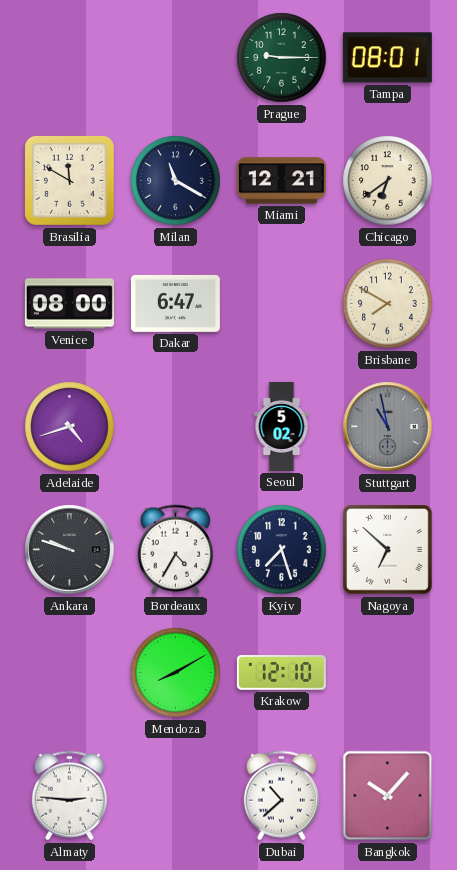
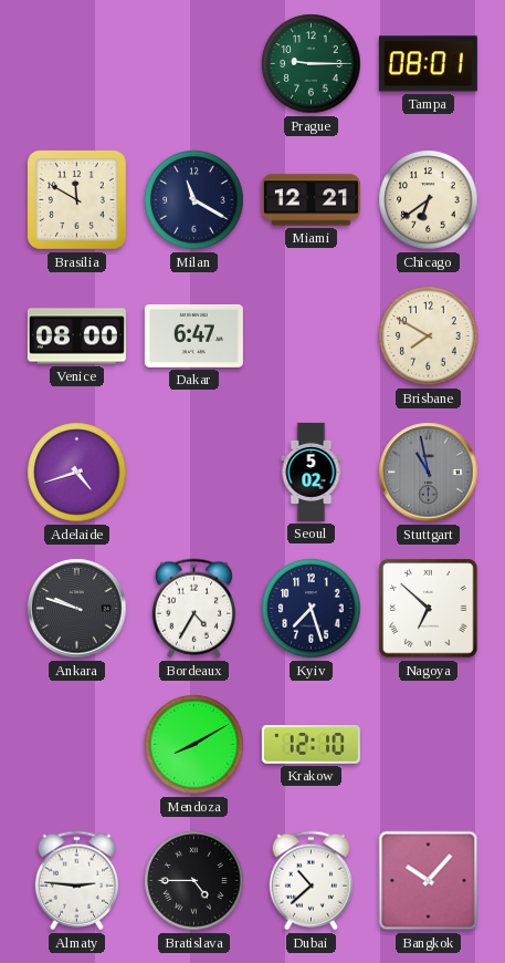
Bratislava: none -> 4:45
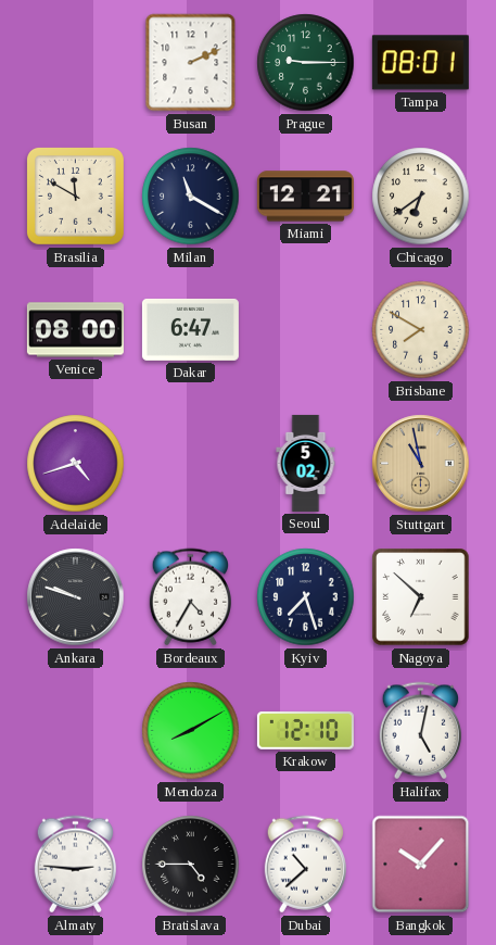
Busan: none -> 2:11
Stuttgart dial: grey -> champagne
Halifax: none -> 5:02
